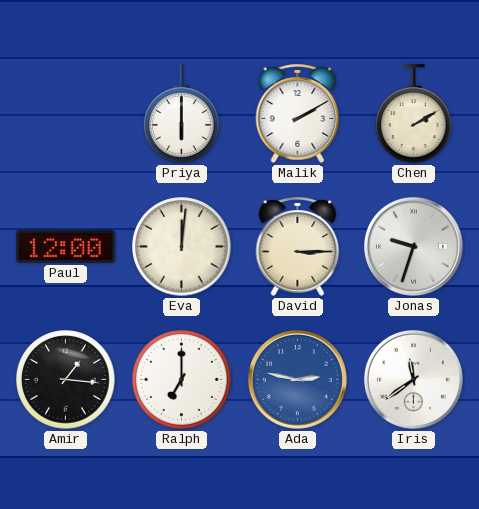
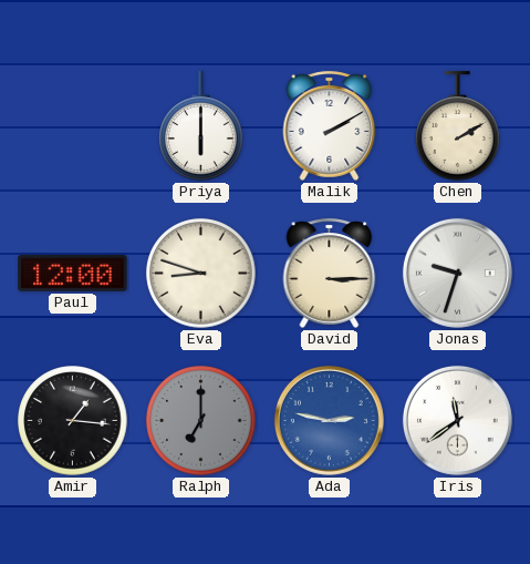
Eva: 12:01 -> 8:48
Ralph dial: white -> grey
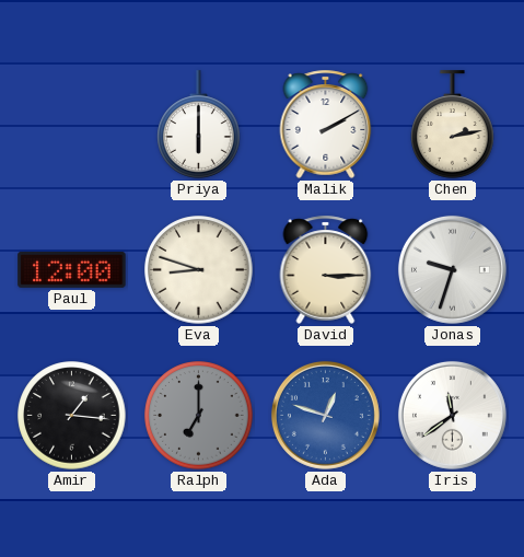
Chen: 2:10 -> 2:13
Ada: 2:47 -> 12:48
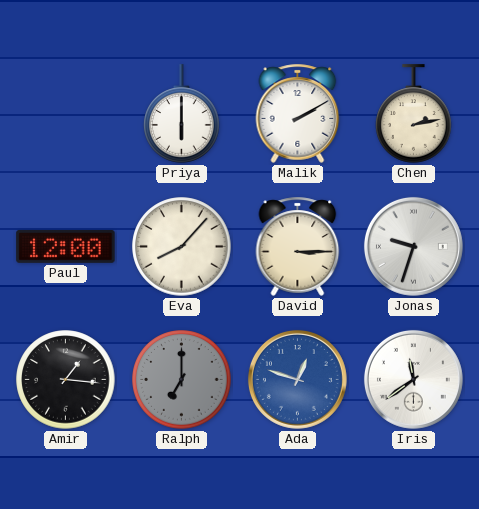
Eva: 8:48 -> 8:07
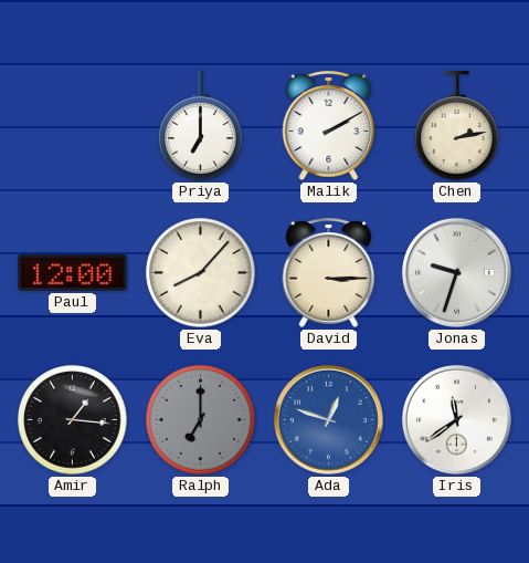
Priya: 6:00 -> 7:00
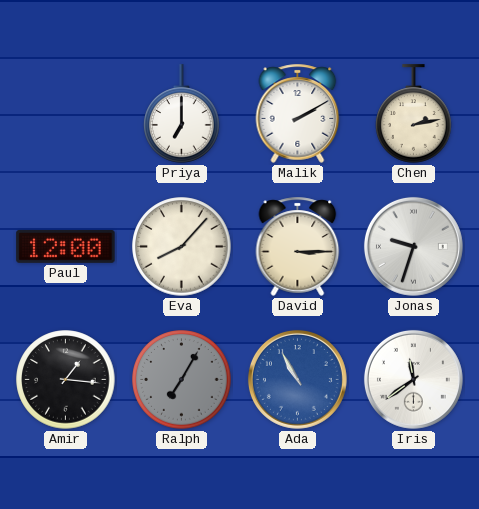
Ralph: 7:00 -> 7:05
Ada: 12:48 -> 10:55
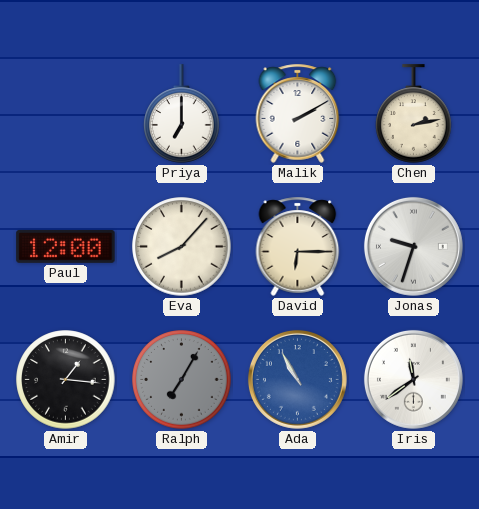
David: 3:15 -> 6:15
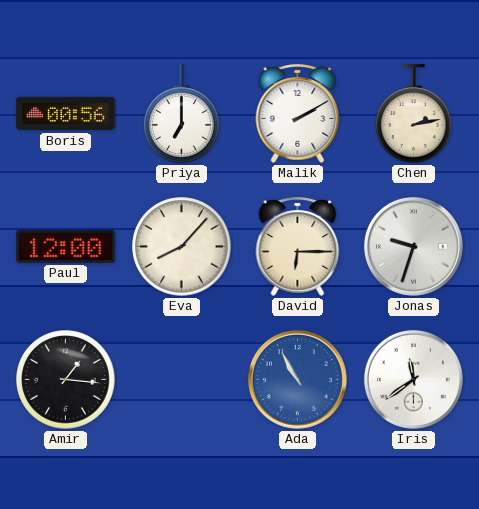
Boris: none -> 00:56
Ralph: 7:05 -> none
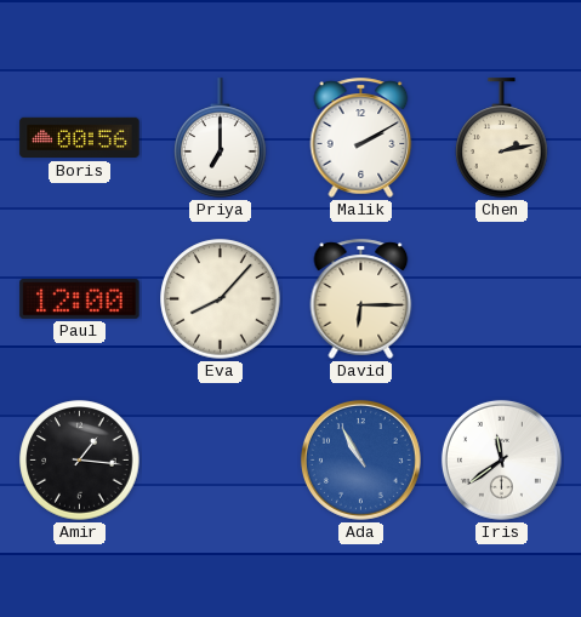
Jonas: 9:33 -> none
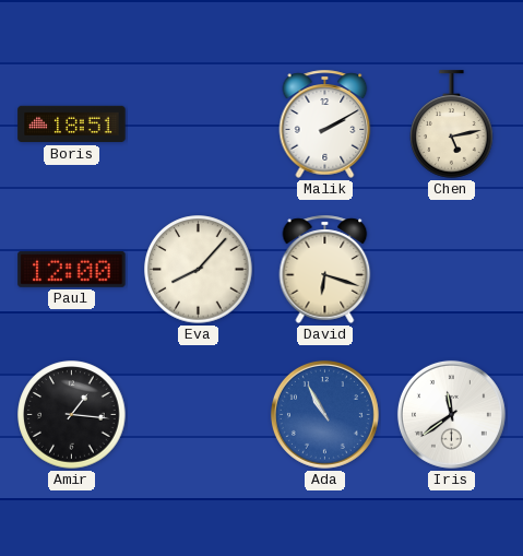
Boris: 00:56 -> 18:51
Priya: 7:00 -> none
Chen: 2:13 -> 5:13
David: 6:15 -> 6:18
